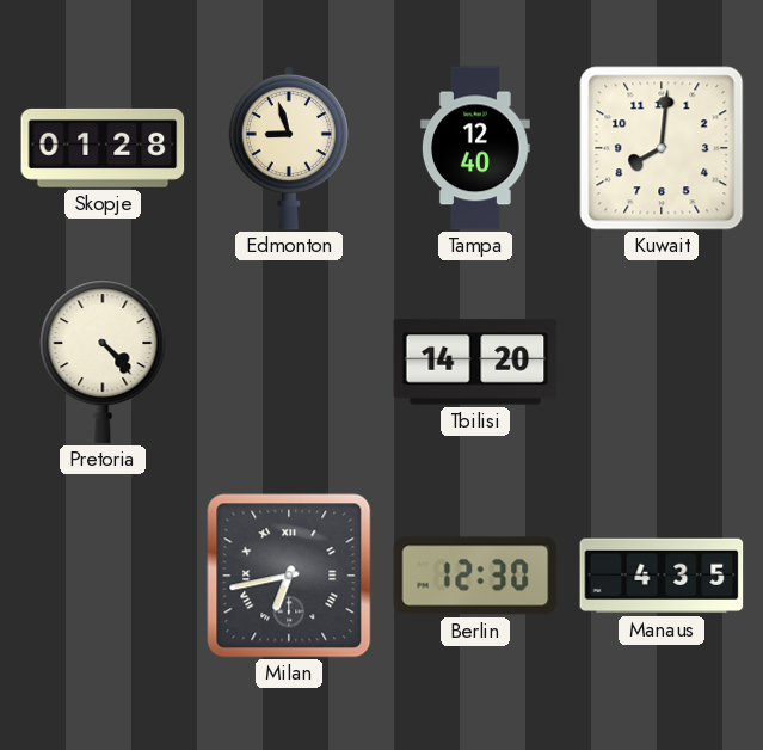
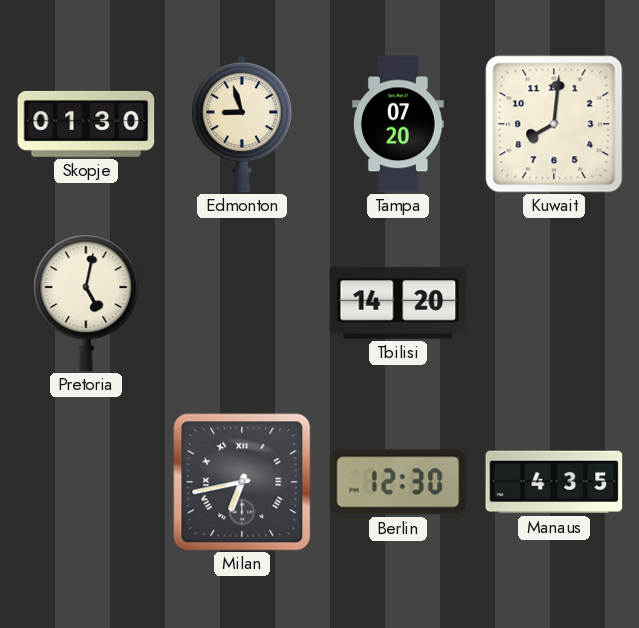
Skopje: 01:28 -> 01:30
Tampa: 12:40 -> 07:20
Pretoria: 4:23 -> 5:02
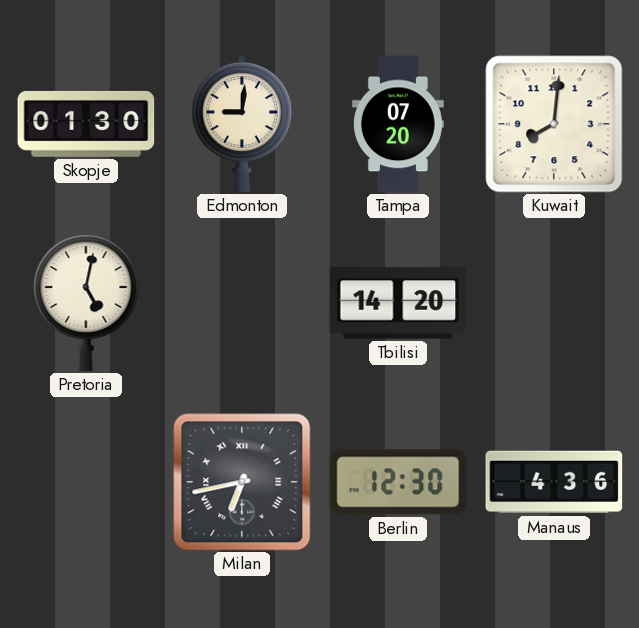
Edmonton: 8:57 -> 9:01
Manaus: 4:35 -> 4:36
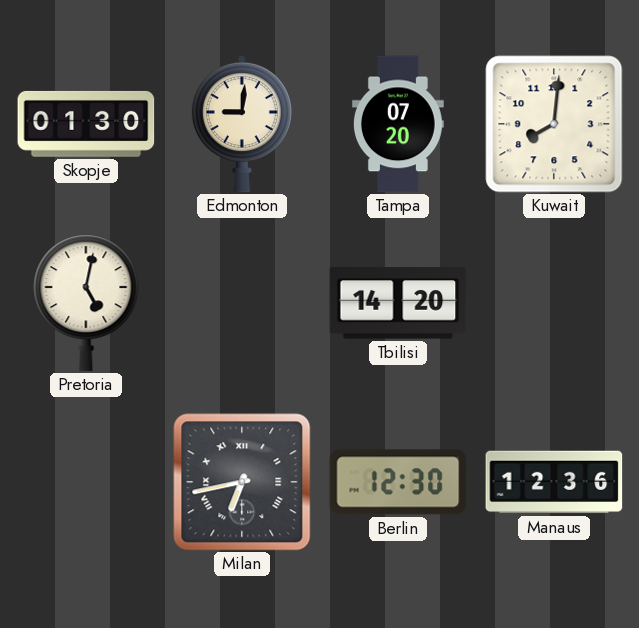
Manaus: 4:36 -> 12:36
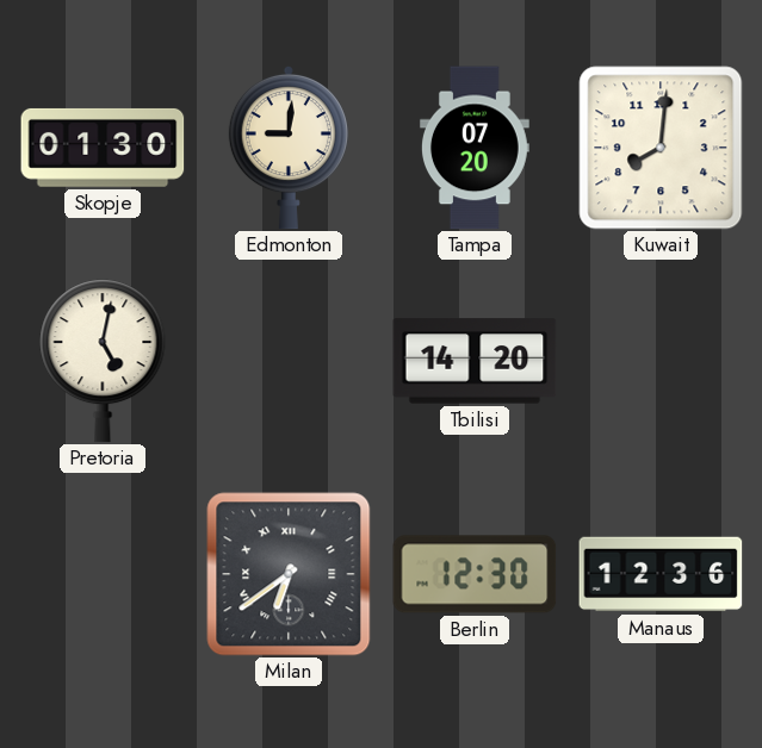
Milan: 6:43 -> 6:39
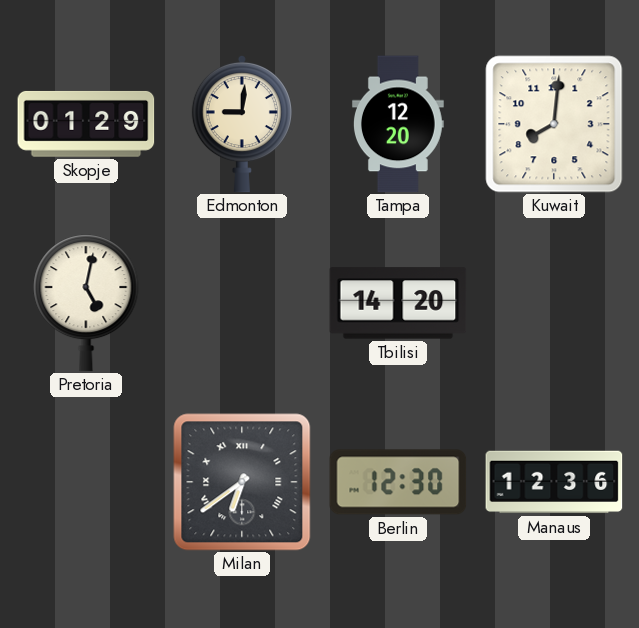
Skopje: 01:30 -> 01:29
Tampa: 07:20 -> 12:20
